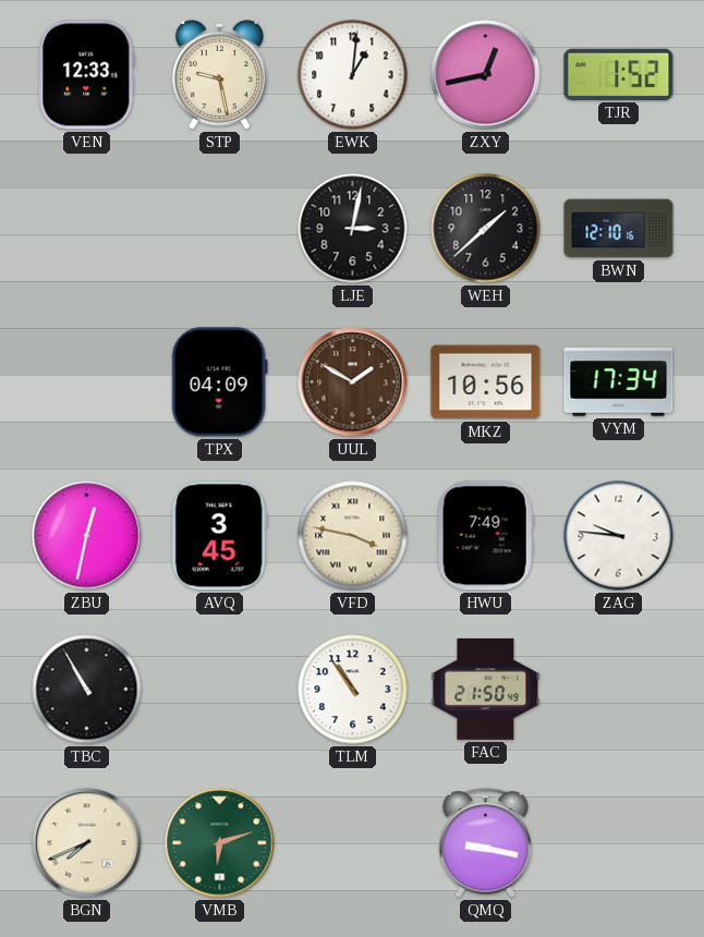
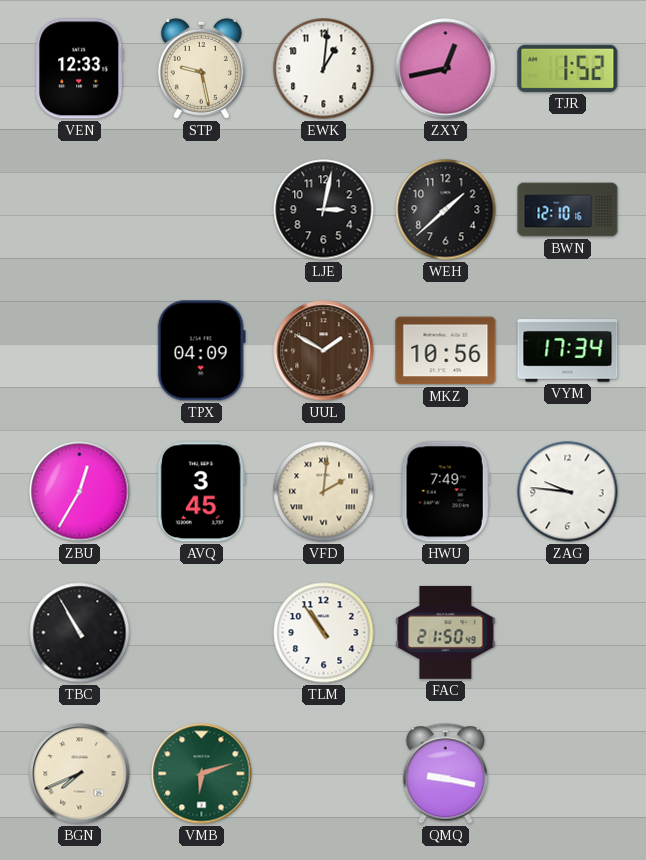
ZBU: 12:32 -> 12:35
VFD: 3:47 -> 2:01
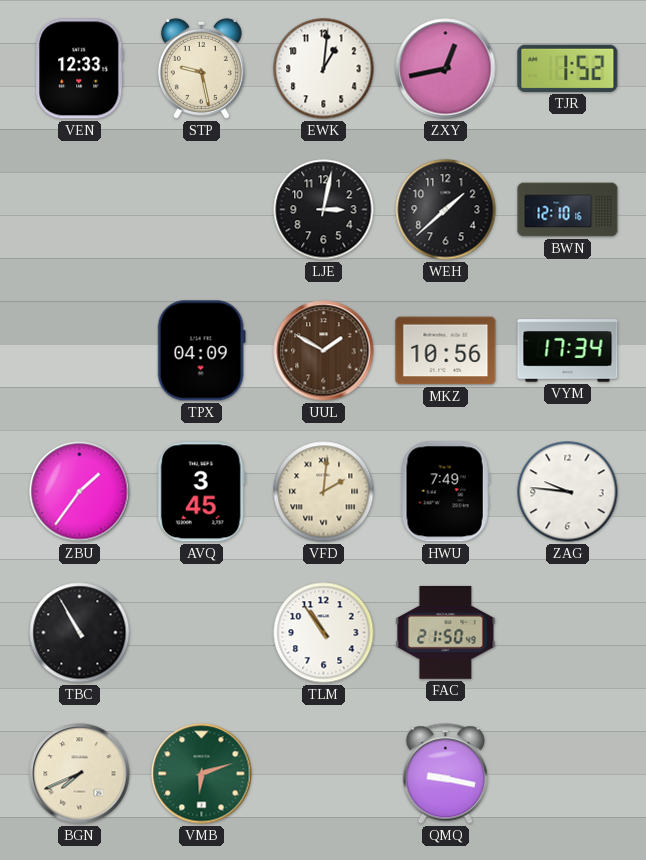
ZBU: 12:35 -> 1:36
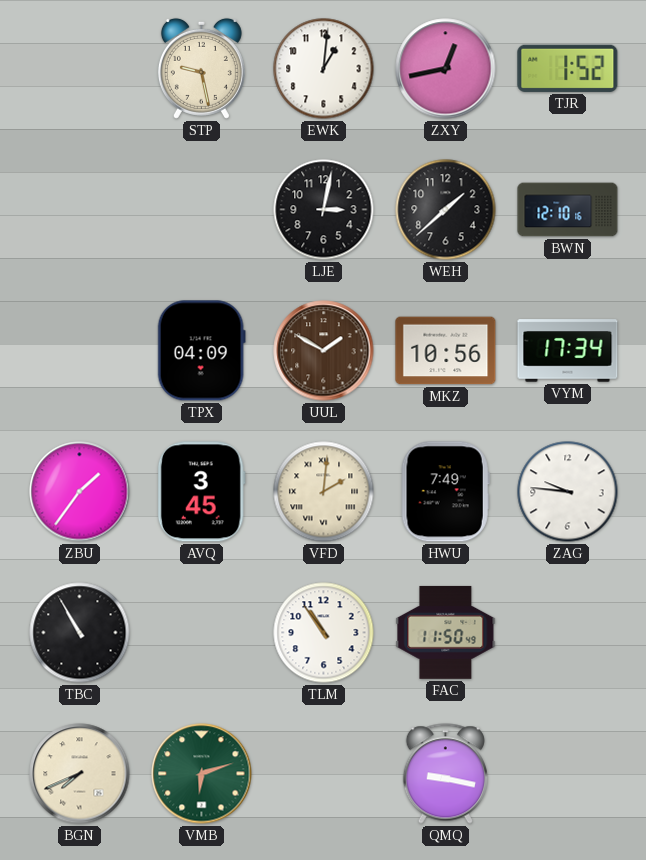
VEN: 12:33 -> none
FAC: 21:50 -> 11:50
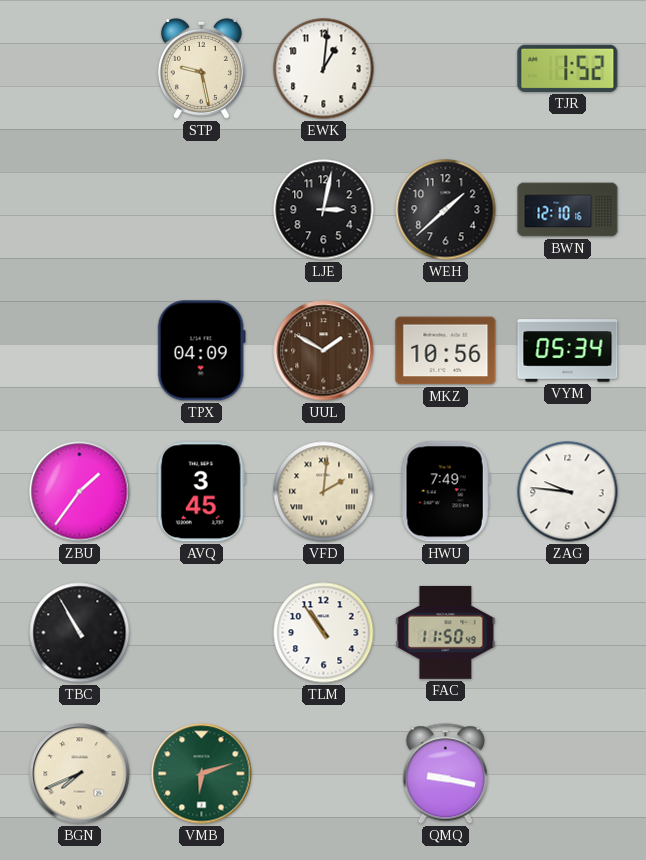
ZXY: 12:43 -> none
VYM: 17:34 -> 05:34
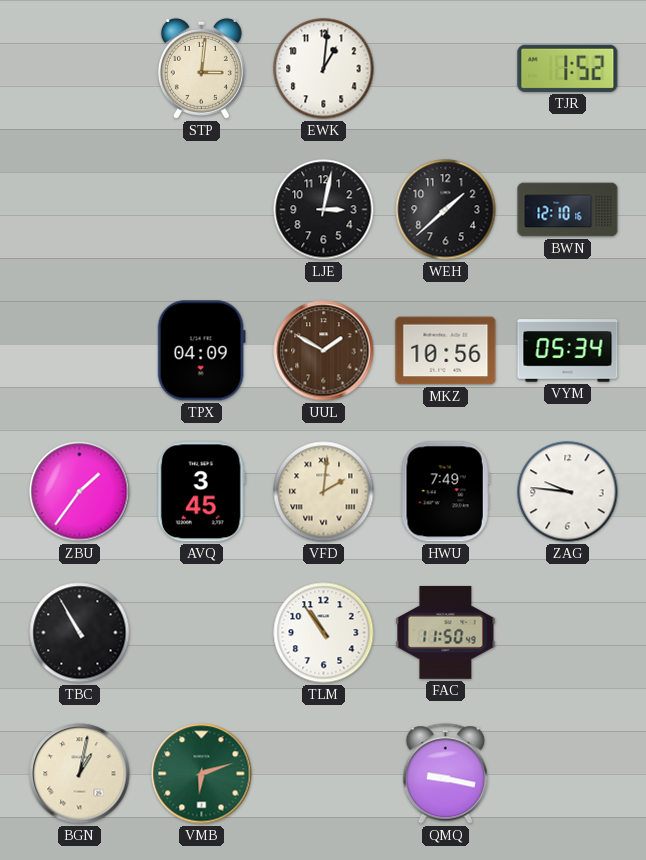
STP: 9:28 -> 3:01
BGN: 7:41 -> 1:02
